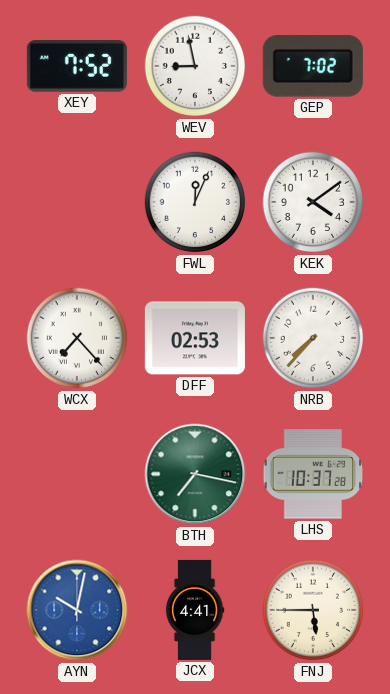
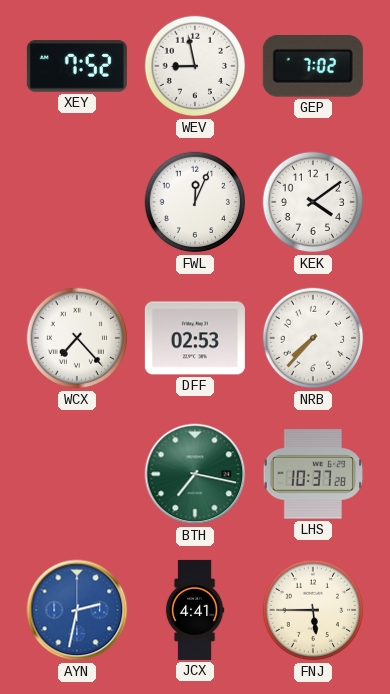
AYN: 10:02 -> 2:32
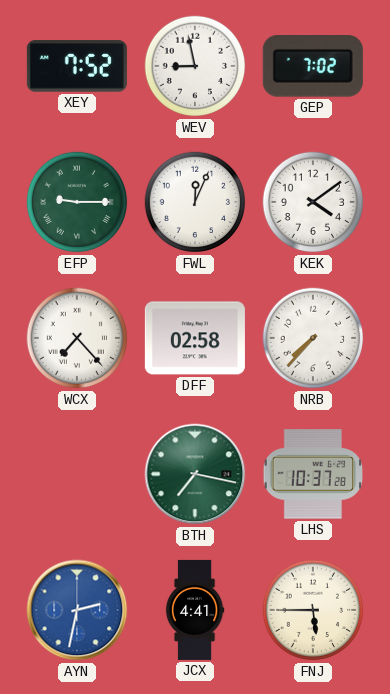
EFP: none -> 9:15
DFF: 02:53 -> 02:58
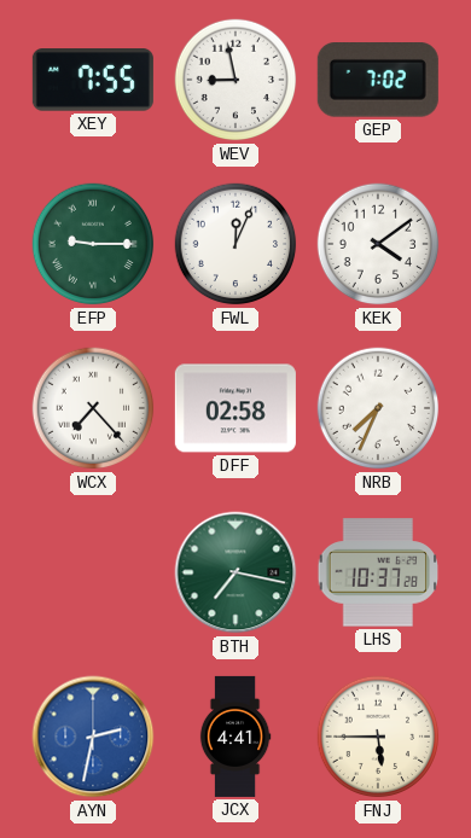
XEY: 7:52 -> 7:55
NRB: 7:37 -> 7:34
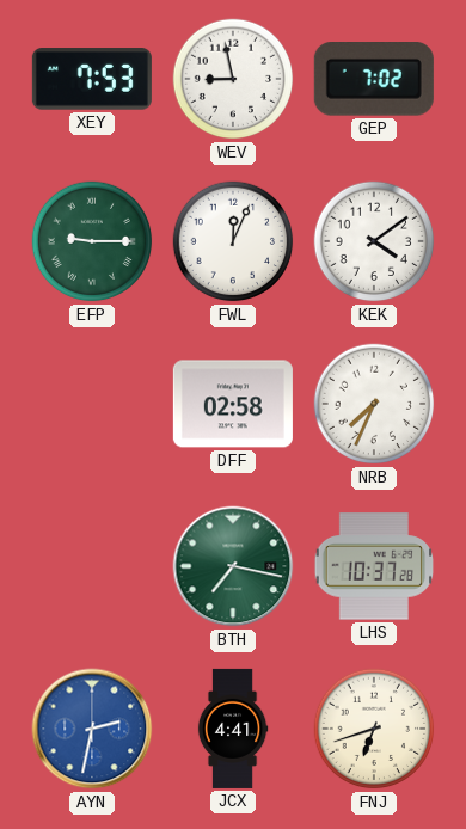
XEY: 7:55 -> 7:53
WCX: 7:23 -> none
FNJ: 5:45 -> 6:42
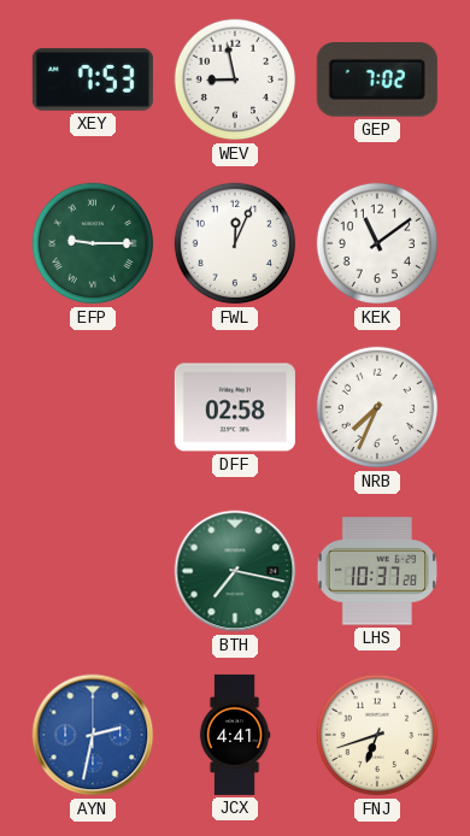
KEK: 4:09 -> 11:09
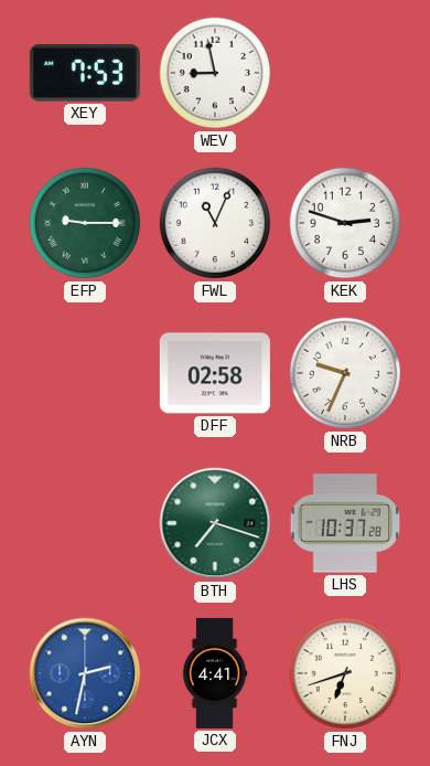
GEP: 7:02 -> none
FWL: 12:04 -> 11:04
KEK: 11:09 -> 2:48
NRB: 7:34 -> 9:34
BTH: 7:17 -> 7:18
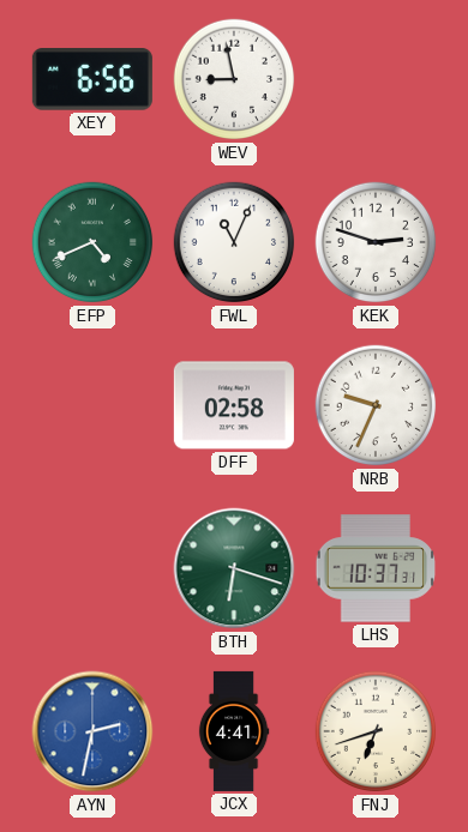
XEY: 7:53 -> 6:56
EFP: 9:15 -> 4:41
BTH: 7:18 -> 6:18
LHS: 10:37:28 -> 10:37:31
